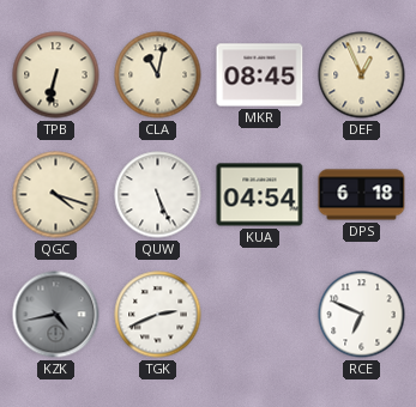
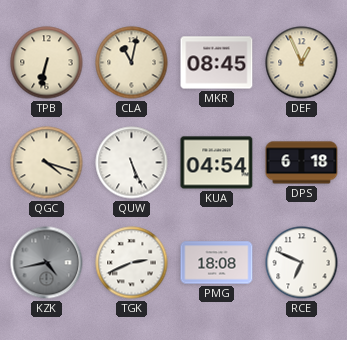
PMG: none -> 18:08
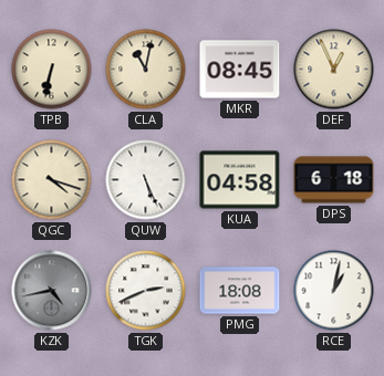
KUA: 04:54 -> 04:58
RCE: 6:49 -> 1:02
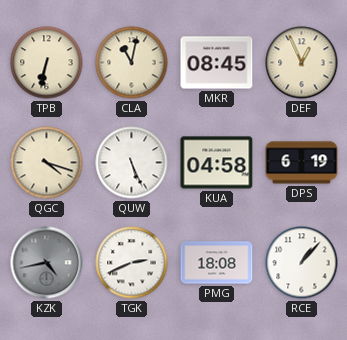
DPS: 6:18 -> 6:19
RCE: 1:02 -> 1:07
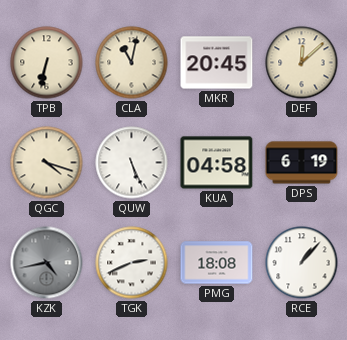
MKR: 08:45 -> 20:45
DEF: 12:56 -> 12:08
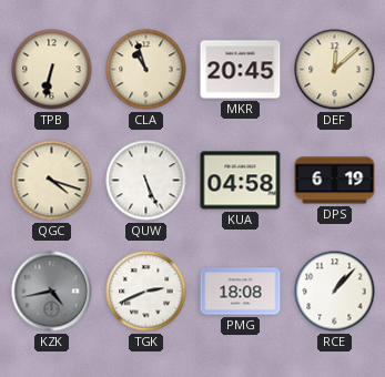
CLA: 11:02 -> 10:57
